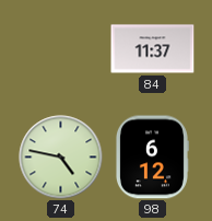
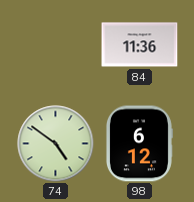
84: 11:37 -> 11:36
74: 4:47 -> 4:51
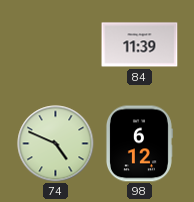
84: 11:36 -> 11:39
74: 4:51 -> 4:49
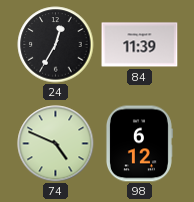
24: none -> 12:35
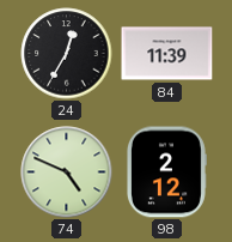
98: 6:12 -> 2:12
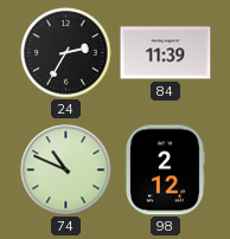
24: 12:35 -> 2:35
74: 4:49 -> 10:49
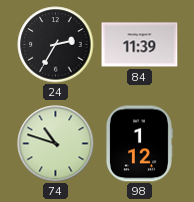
74: 10:49 -> 10:48
98: 2:12 -> 1:12
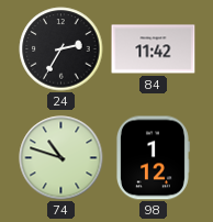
84: 11:39 -> 11:42
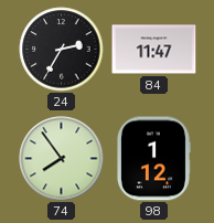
84: 11:42 -> 11:47
74: 10:48 -> 7:54
